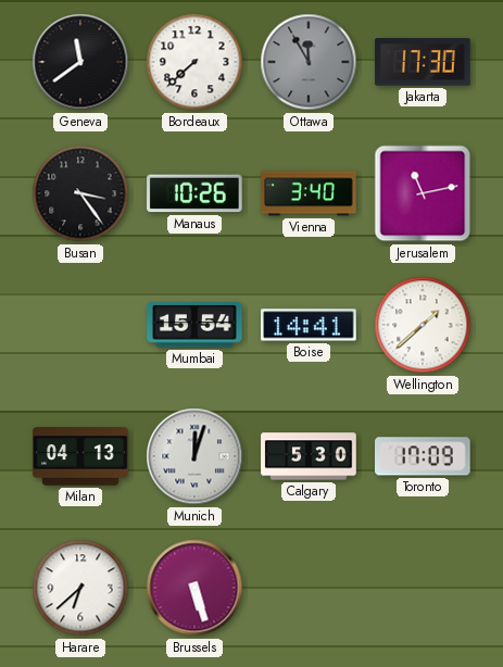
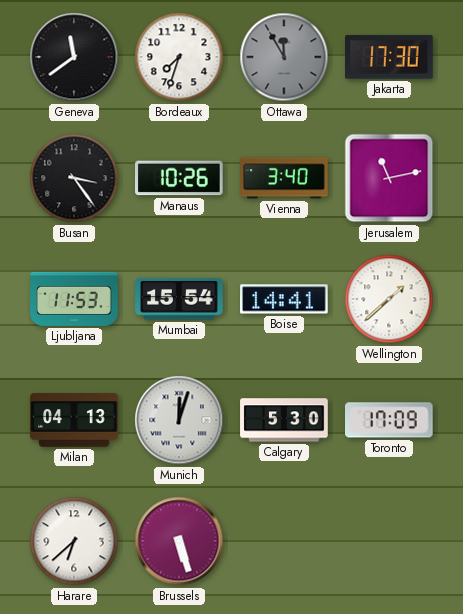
Bordeaux: 7:38 -> 7:33
Ljubljana: none -> 11:53
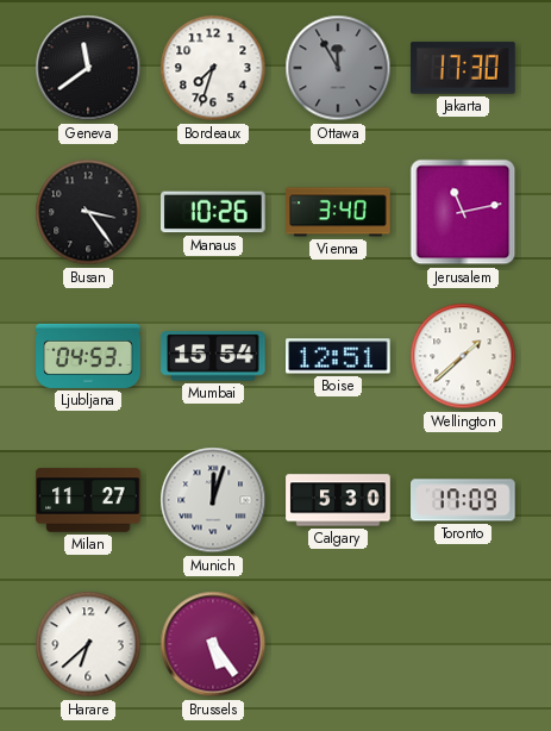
Ljubljana: 11:53 -> 04:53
Boise: 14:41 -> 12:51
Milan: 04:13 -> 11:27
Brussels: 5:27 -> 5:24
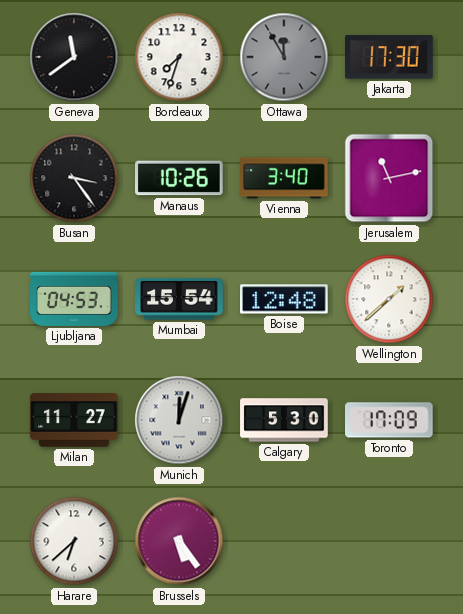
Boise: 12:51 -> 12:48
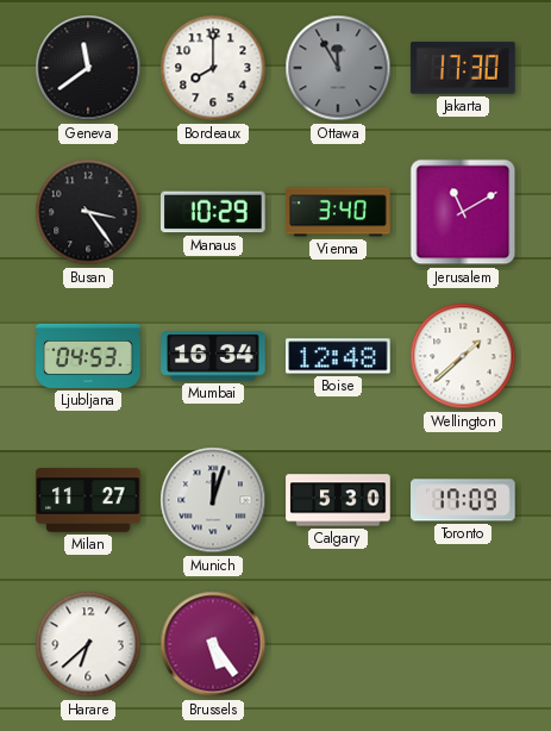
Bordeaux: 7:33 -> 8:00
Manaus: 10:26 -> 10:29
Jerusalem: 11:13 -> 11:10
Mumbai: 15:54 -> 16:34
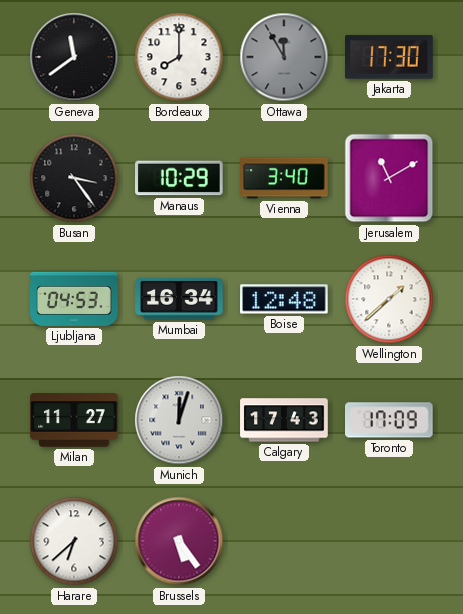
Calgary: 5:30 -> 17:43
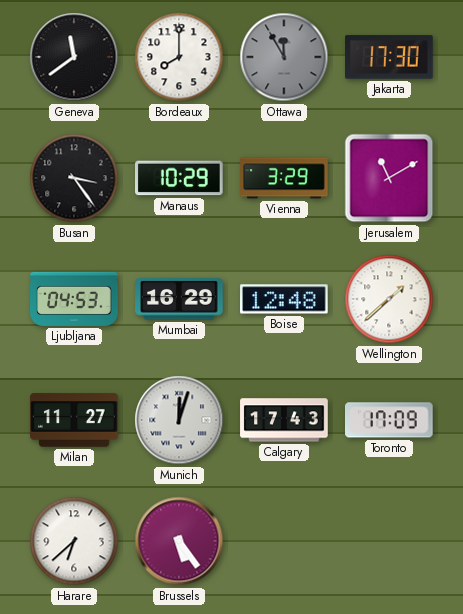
Vienna: 3:40 -> 3:29
Mumbai: 16:34 -> 16:29
